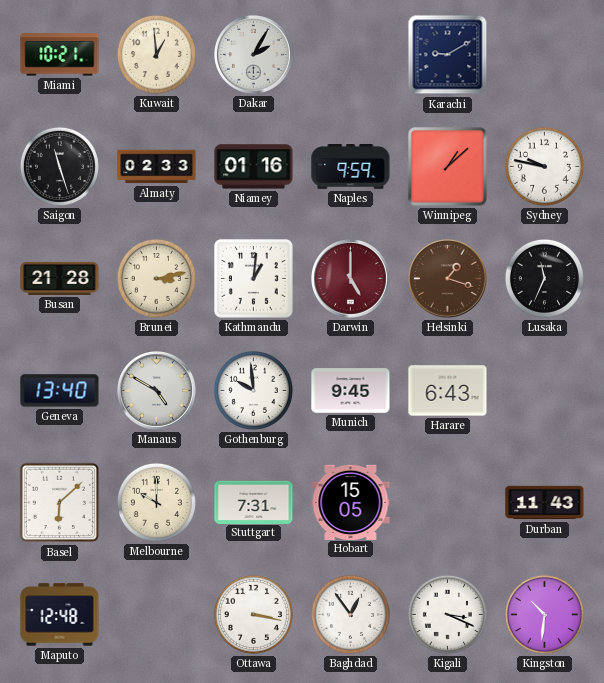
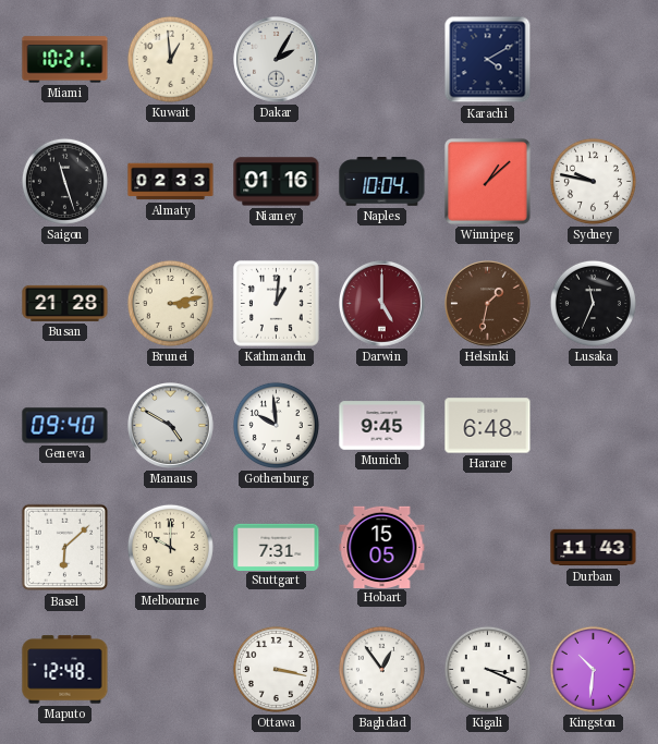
Karachi: 9:10 -> 4:10
Naples: 9:59 -> 10:04
Helsinki: 1:18 -> 1:32
Geneva: 13:40 -> 09:40
Harare: 6:43 -> 6:48
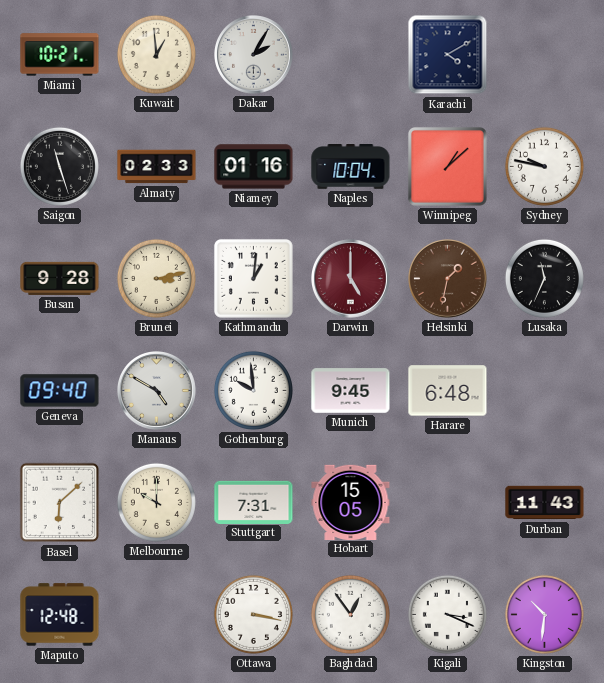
Busan: 21:28 -> 9:28
